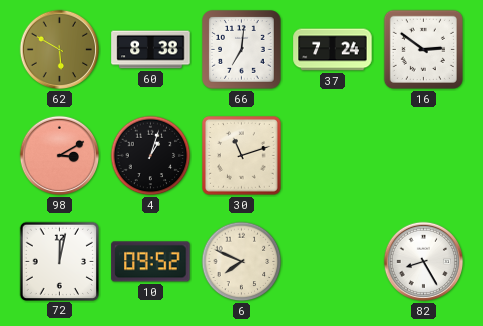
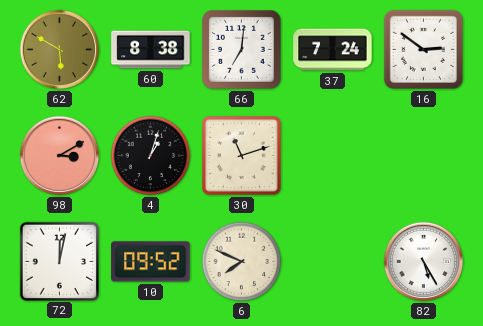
82: 8:25 -> 5:25
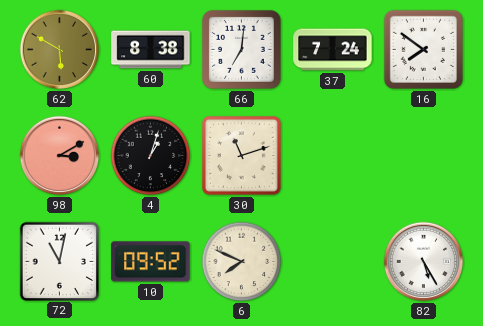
16: 2:51 -> 7:51
72: 12:02 -> 11:02
